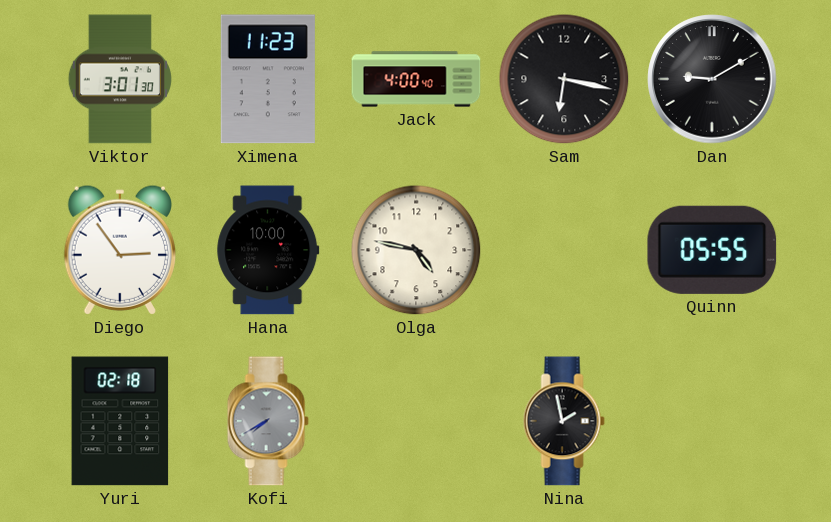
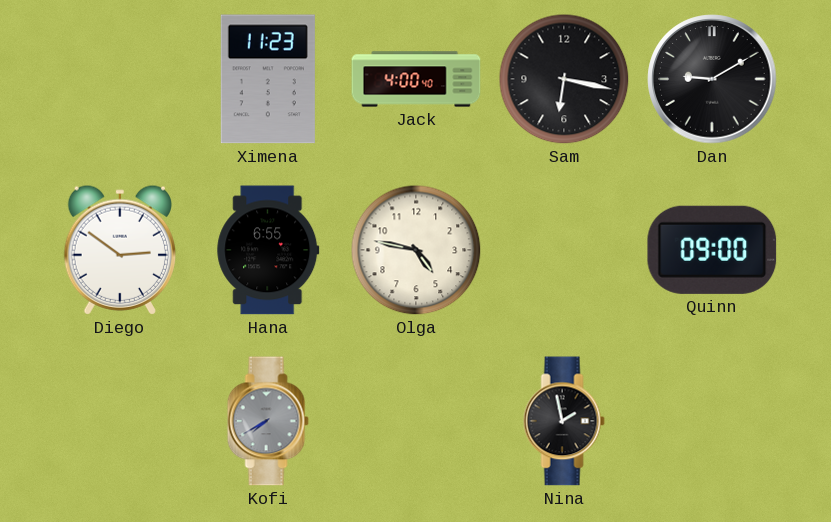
Viktor: 3:01 -> none
Diego: 2:54 -> 2:51
Hana: 10:00 -> 6:55
Quinn: 05:55 -> 09:00
Yuri: 02:18 -> none
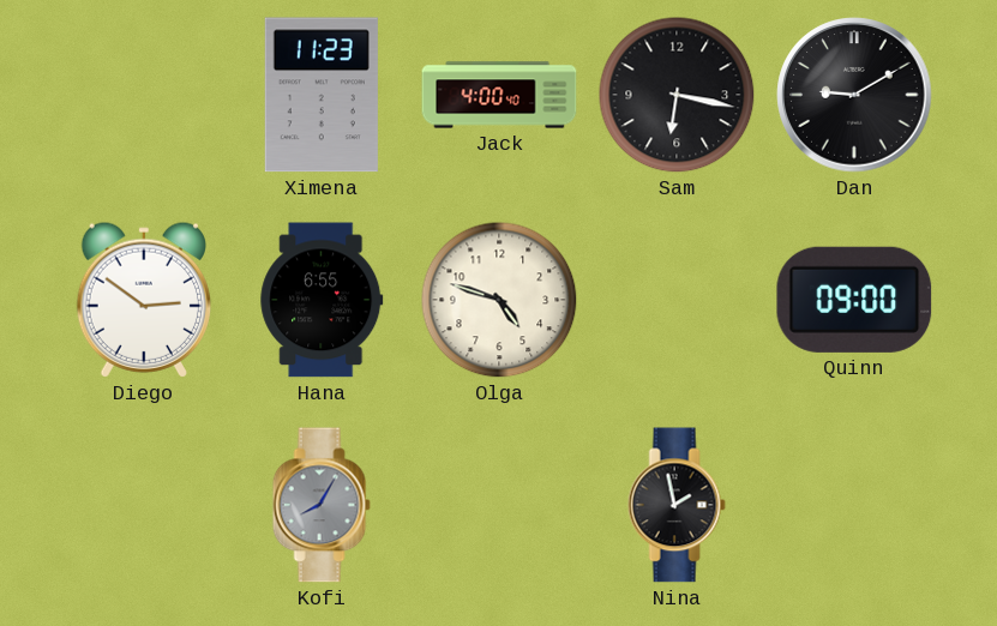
Olga: 4:47 -> 4:48
Kofi: 7:40 -> 8:05
